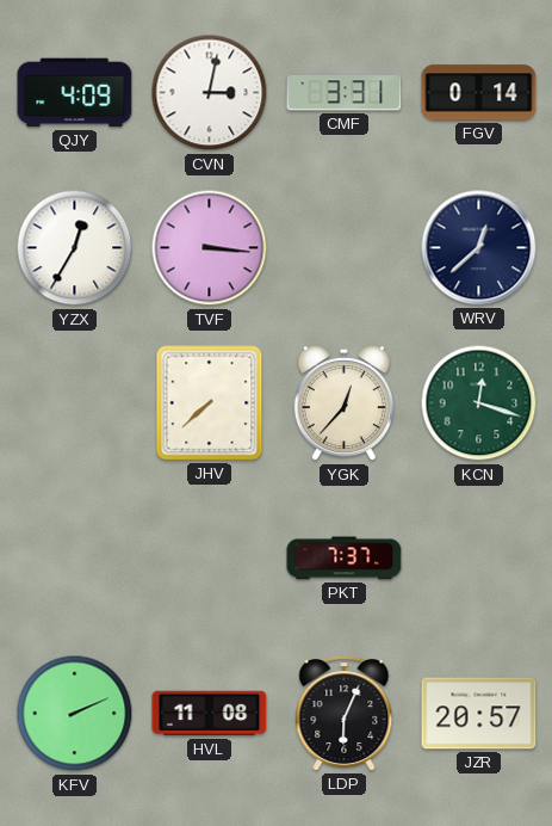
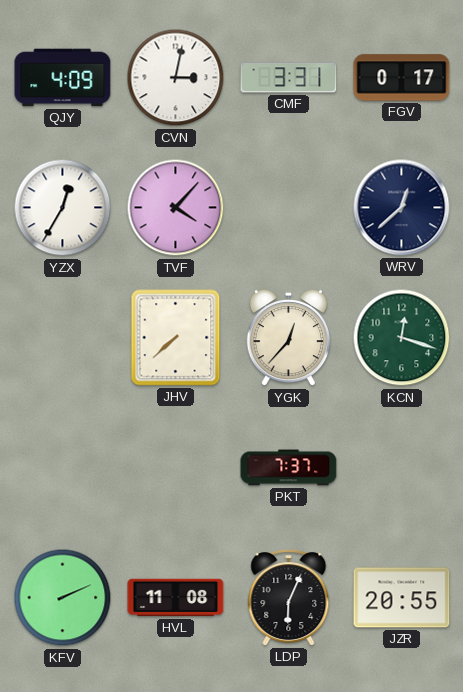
FGV: 0:14 -> 0:17
TVF: 3:16 -> 4:07
JZR: 20:57 -> 20:55
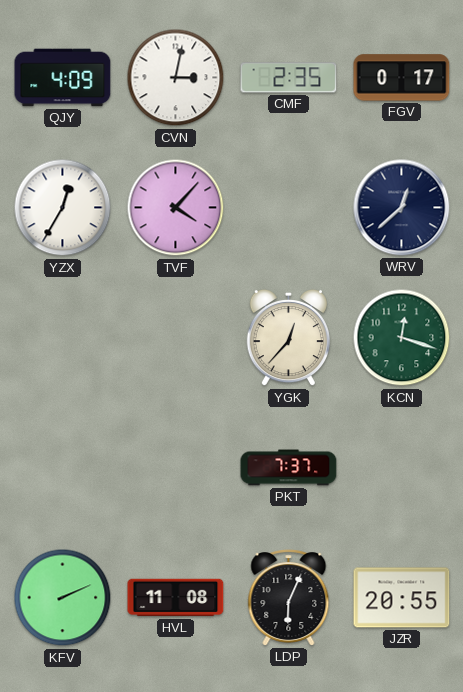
CMF: 3:31 -> 2:35
JHV: 7:38 -> none
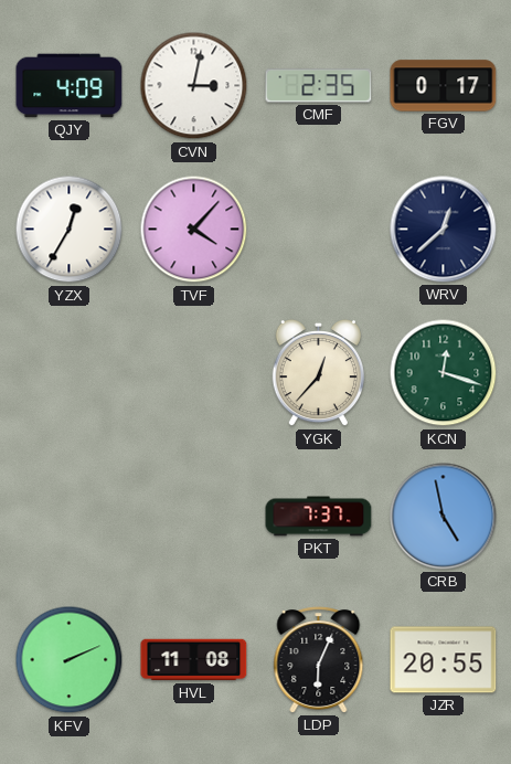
CRB: none -> 4:58
